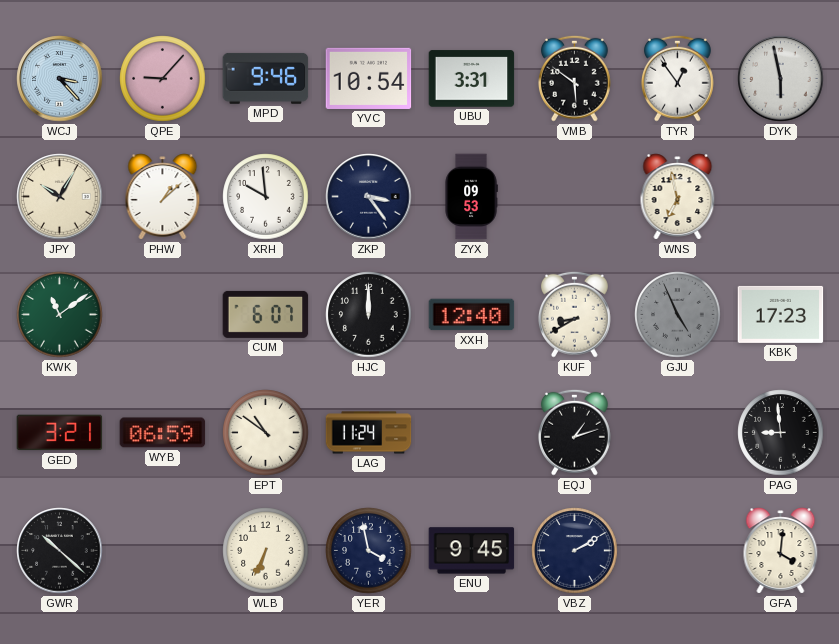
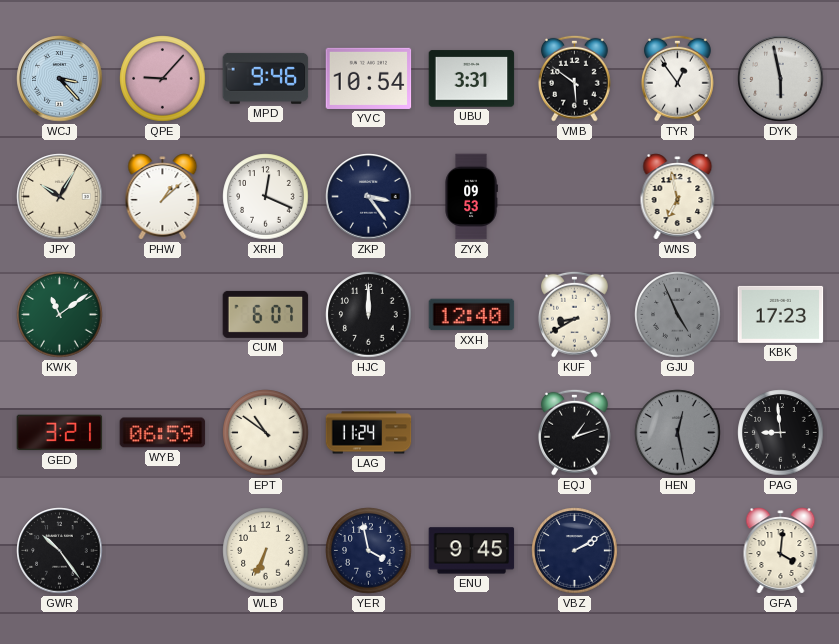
XRH: 9:59 -> 12:19
HEN: none -> 12:28
GWR: 10:22 -> 10:24
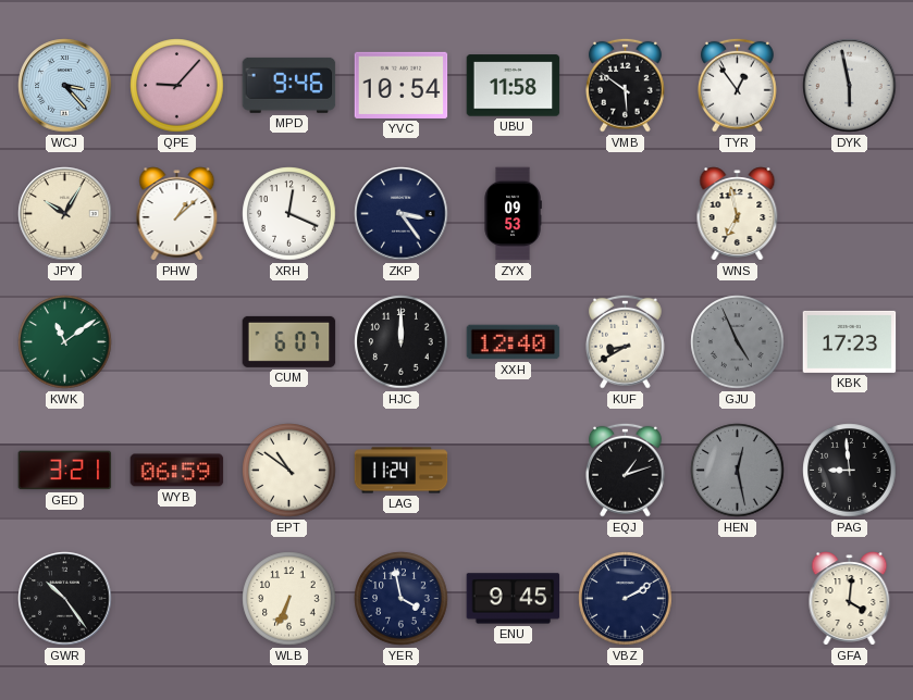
UBU: 3:31 -> 11:58
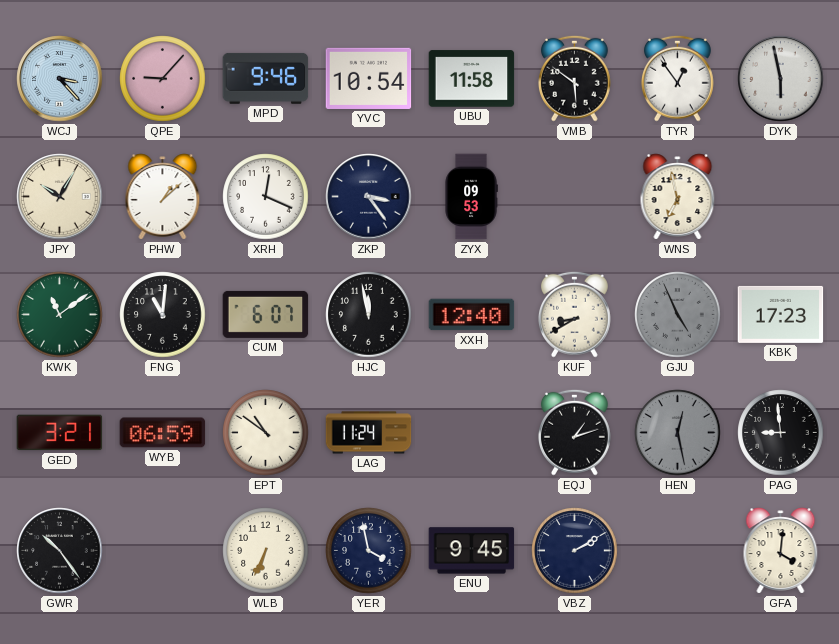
FNG: none -> 11:01
HJC: 12:00 -> 11:58
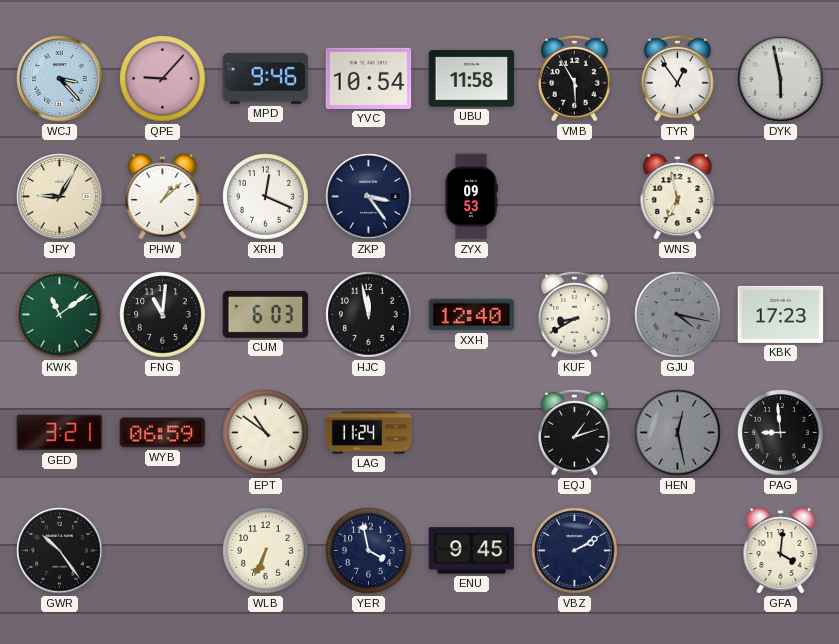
VMB: 5:51 -> 5:55
JPY: 10:05 -> 9:05
CUM: 6:07 -> 6:03
GJU: 4:56 -> 4:17
